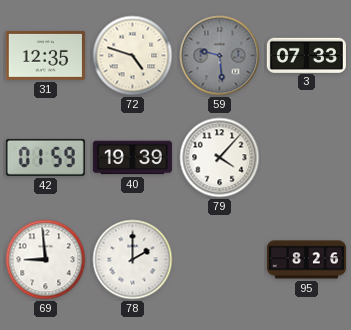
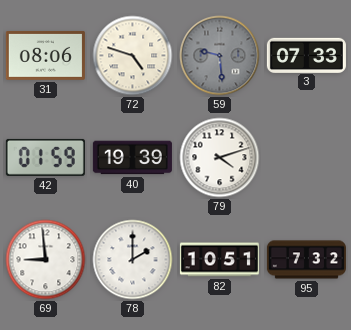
31: 12:35 -> 08:06
79: 4:07 -> 4:12
82: none -> 10:51
95: 8:26 -> 7:32
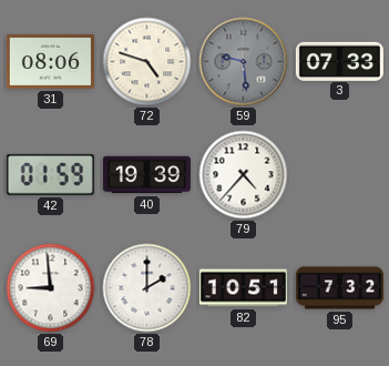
79: 4:12 -> 4:37
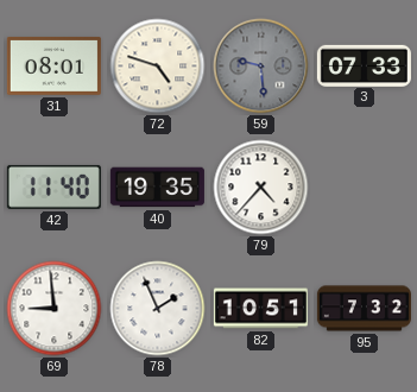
31: 08:06 -> 08:01
42: 01:59 -> 11:40
40: 19:39 -> 19:35
78: 2:00 -> 1:56
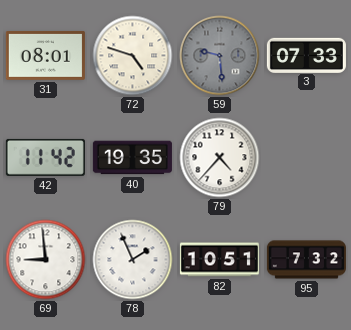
42: 11:40 -> 11:42
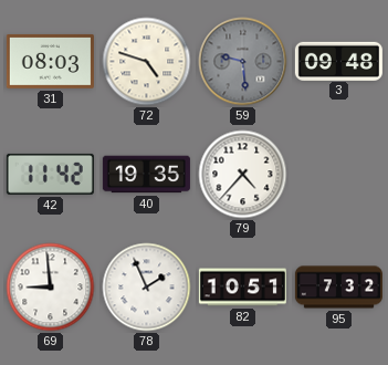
31: 08:01 -> 08:03
3: 07:33 -> 09:48
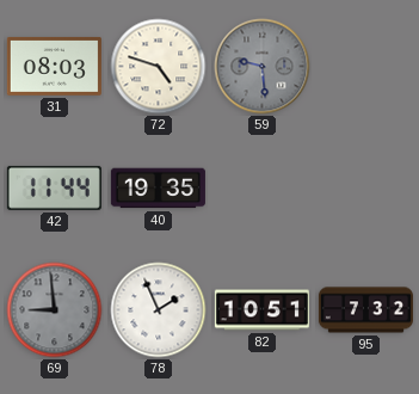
3: 09:48 -> none
42: 11:42 -> 11:44
79: 4:37 -> none
69 dial: white -> grey
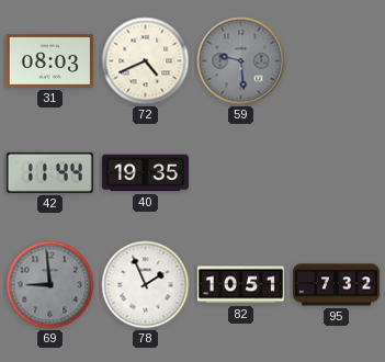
72: 4:48 -> 4:41
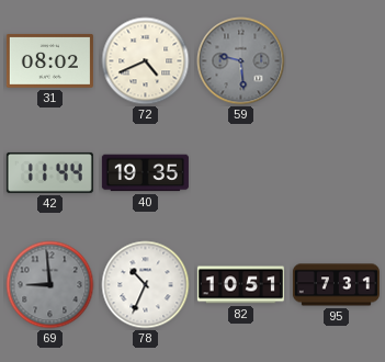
31: 08:03 -> 08:02
78: 1:56 -> 10:34
95: 7:32 -> 7:31
